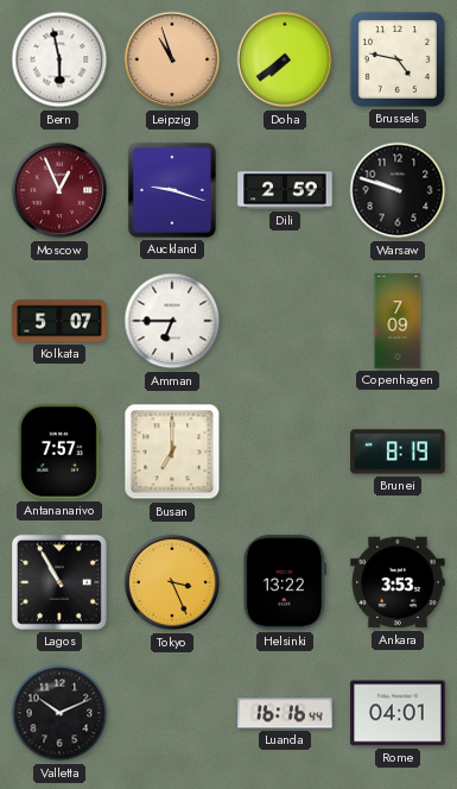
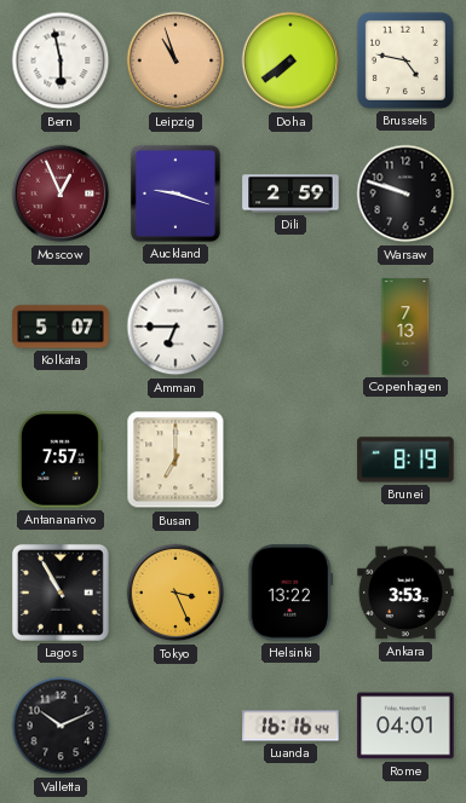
Copenhagen: 7:09 -> 7:13
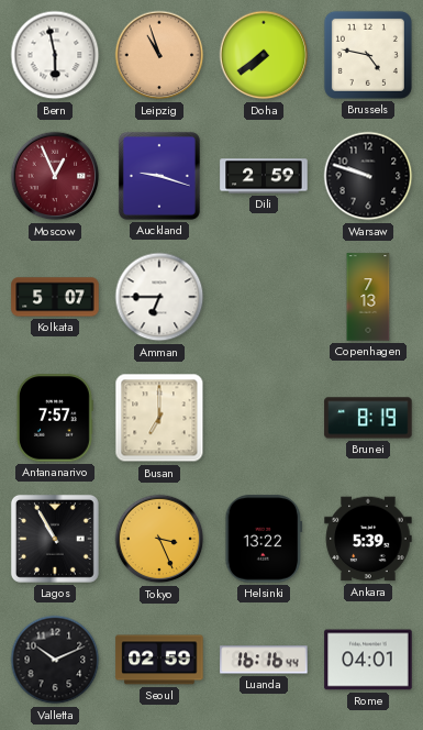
Ankara: 3:53 -> 5:39
Seoul: none -> 02:59
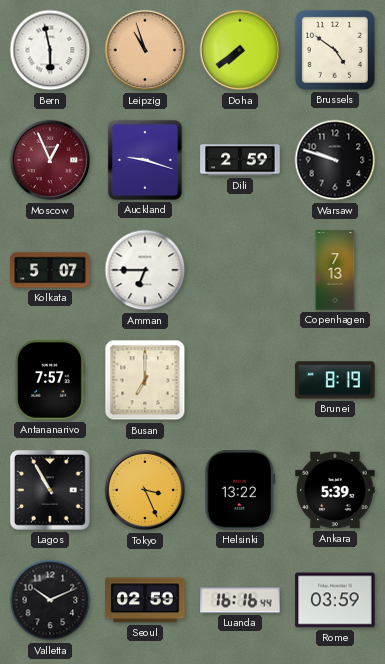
Brussels: 4:47 -> 4:51
Rome: 04:01 -> 03:59
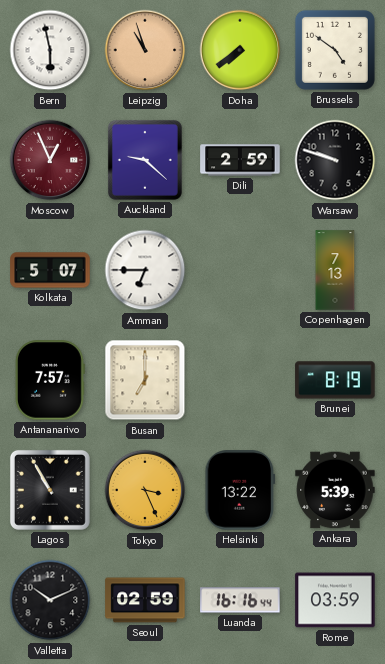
Auckland: 9:18 -> 9:22
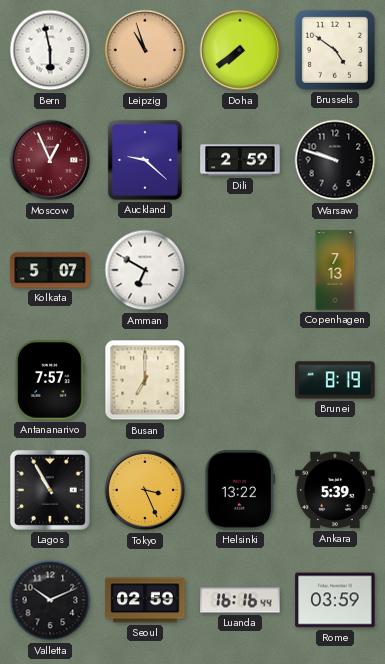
Amman: 6:45 -> 6:50
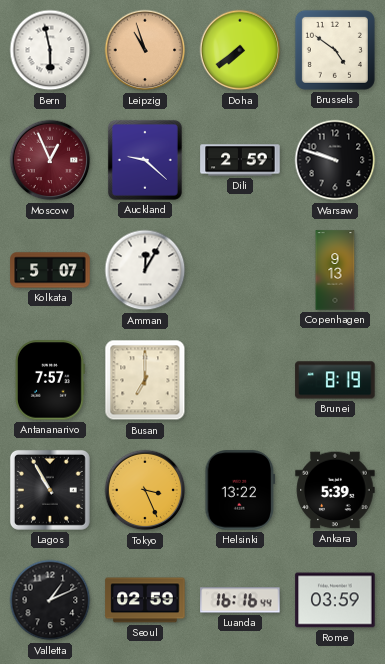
Amman: 6:50 -> 12:05
Copenhagen: 7:13 -> 9:13
Valletta: 10:11 -> 1:11
